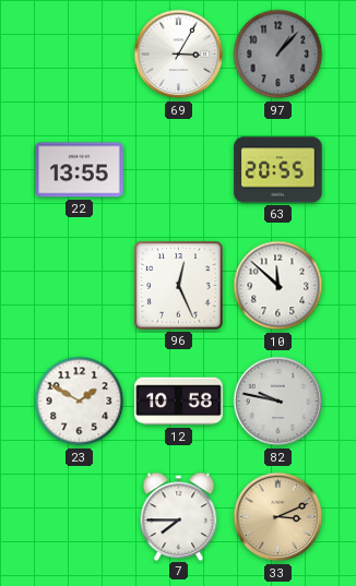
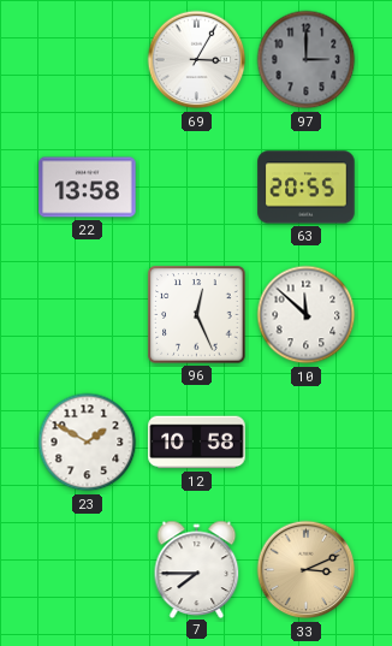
97: 1:07 -> 3:00
22: 13:55 -> 13:58
82: 9:47 -> none
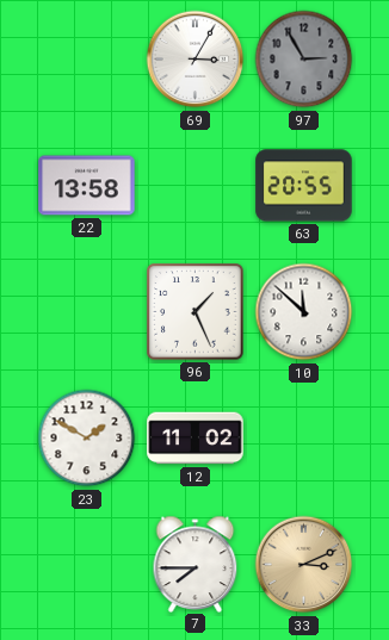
97: 3:00 -> 2:55
96: 12:26 -> 1:26
12: 10:58 -> 11:02
